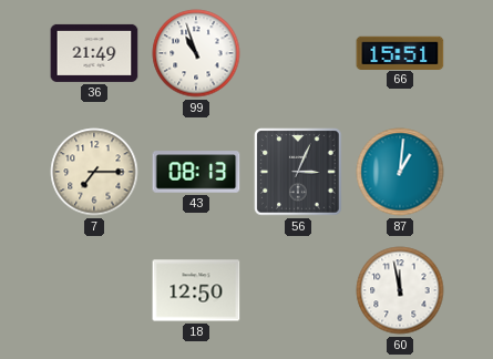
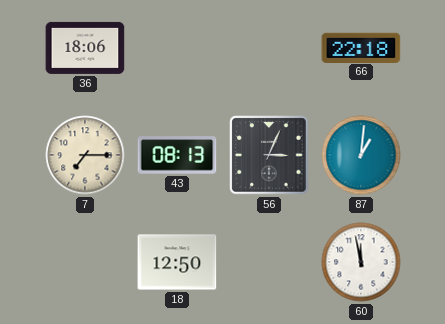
36: 21:49 -> 18:06
99: 10:57 -> none
66: 15:51 -> 22:18
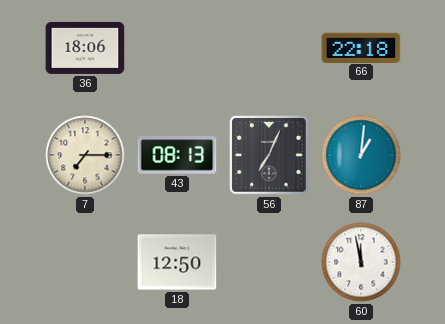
56: 3:04 -> 7:04
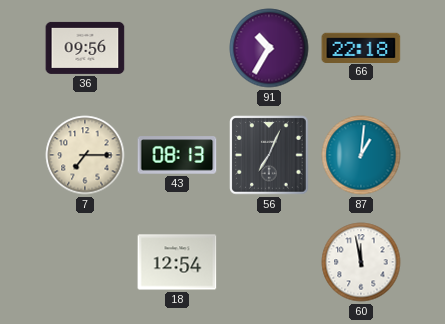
36: 18:06 -> 09:56
91: none -> 10:35
18: 12:50 -> 12:54
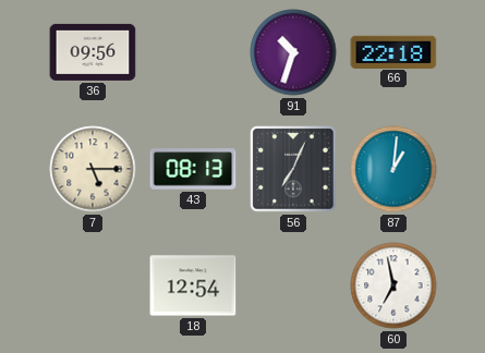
91: 10:35 -> 10:33
7: 7:15 -> 5:15
60: 11:58 -> 6:58
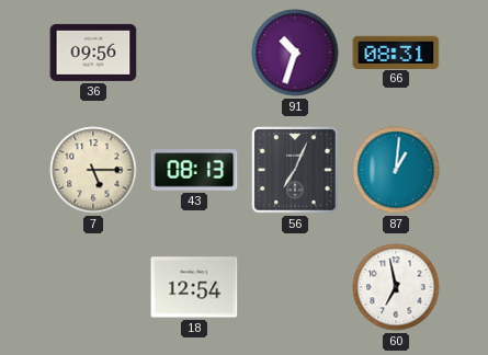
66: 22:18 -> 08:31
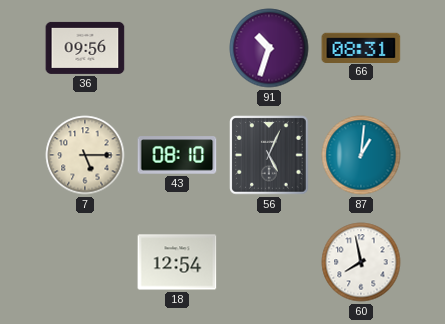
43: 08:13 -> 08:10
56: 7:04 -> 5:04
60: 6:58 -> 7:58
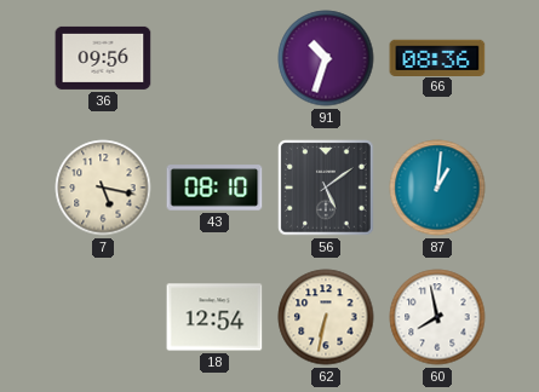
66: 08:31 -> 08:36
7: 5:15 -> 5:17
56: 5:04 -> 5:09
62: none -> 6:32
